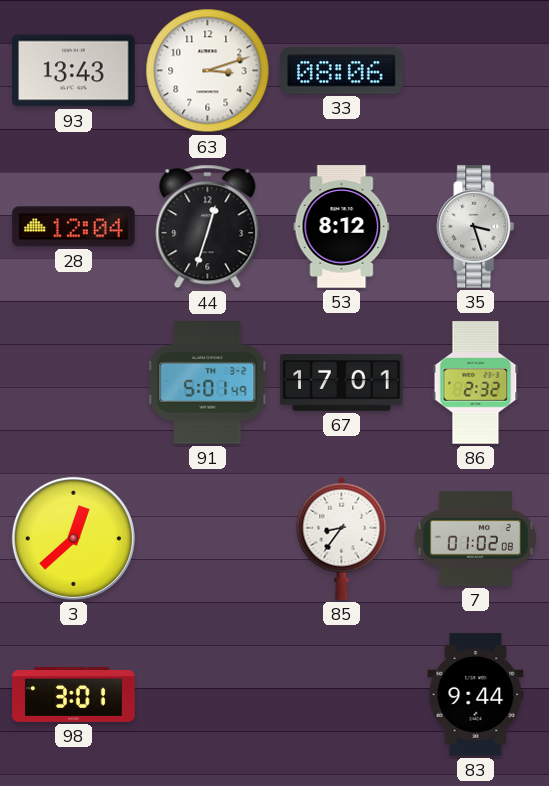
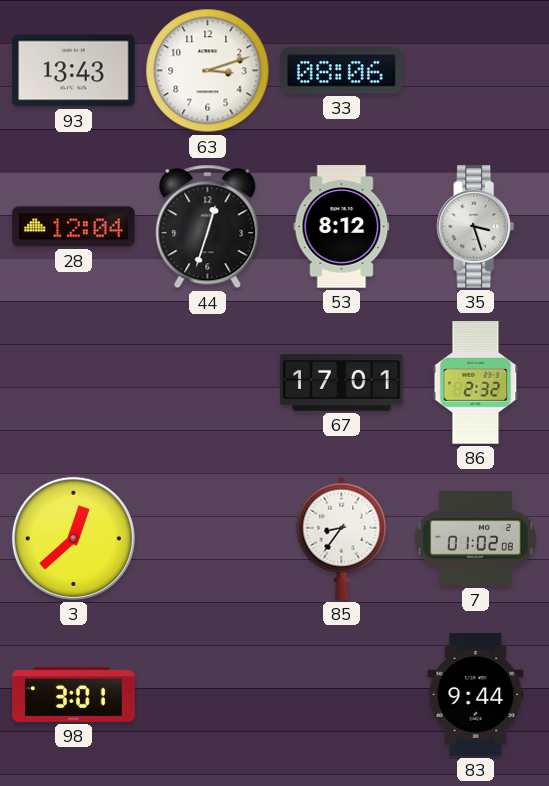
91: 5:01 -> none
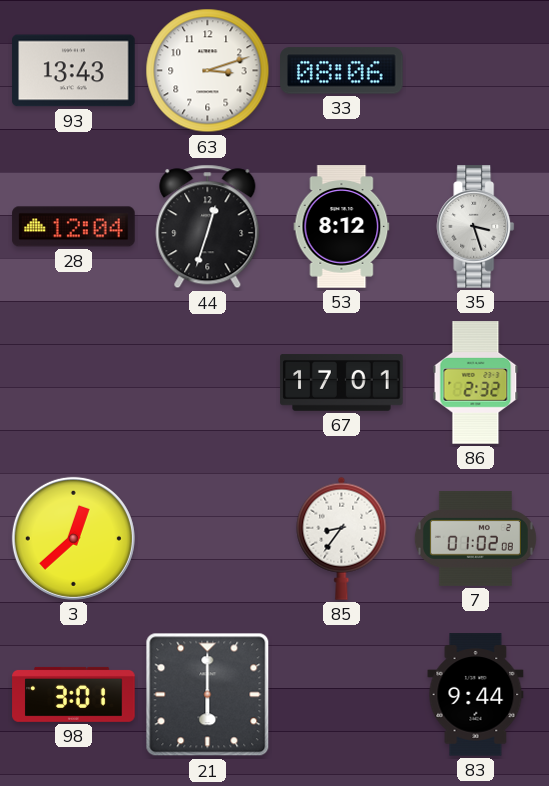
21: none -> 6:00
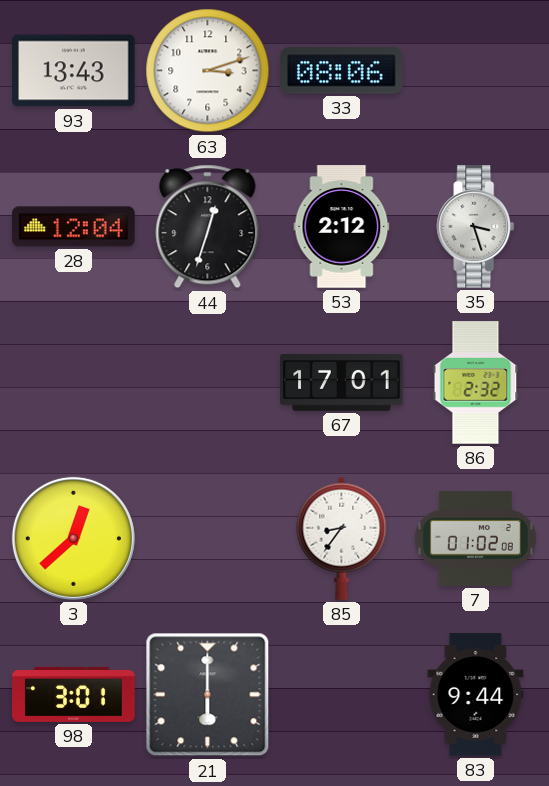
53: 8:12 -> 2:12
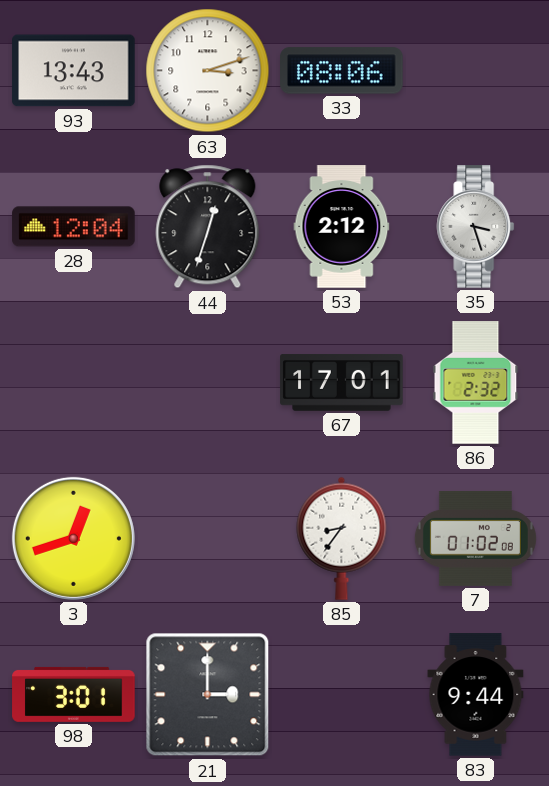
3: 12:38 -> 12:42
21: 6:00 -> 3:00
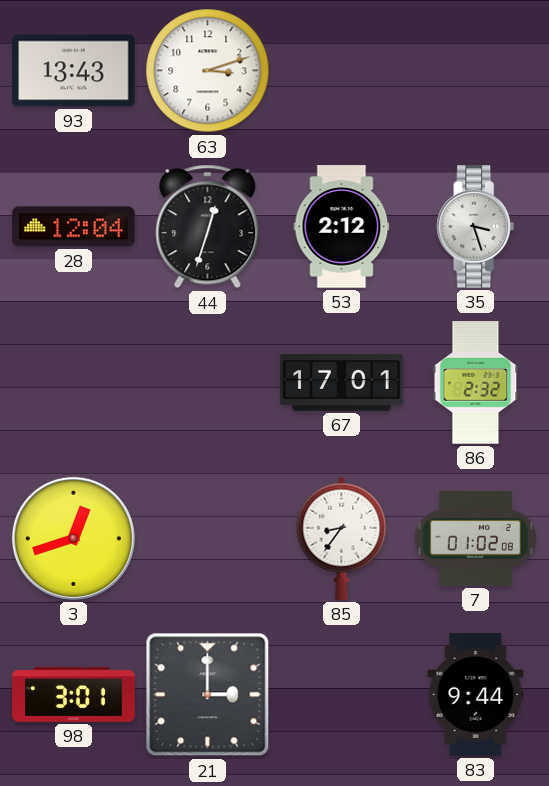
33: 08:06 -> none
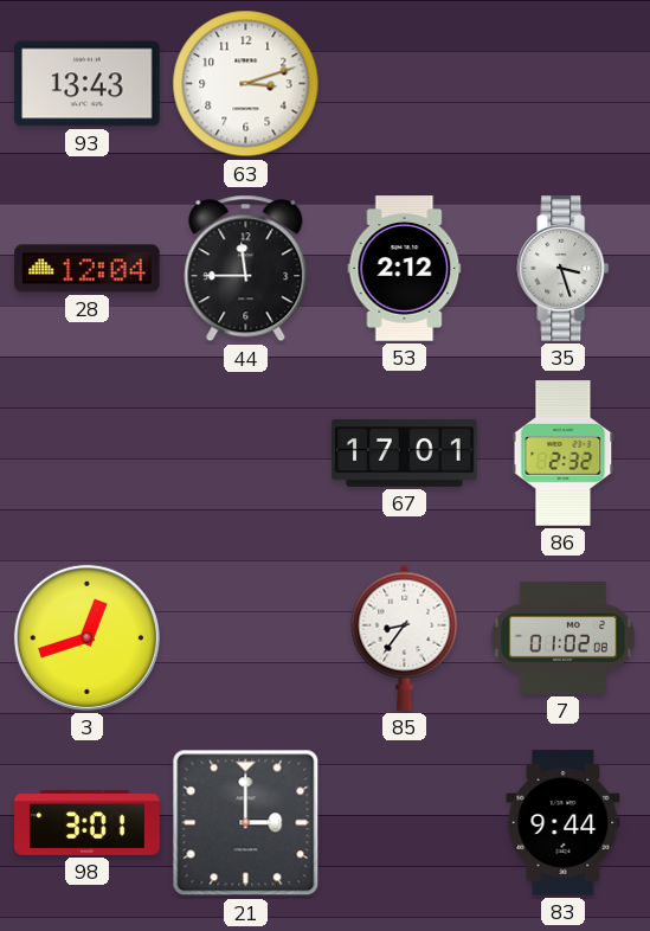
44: 12:33 -> 11:45
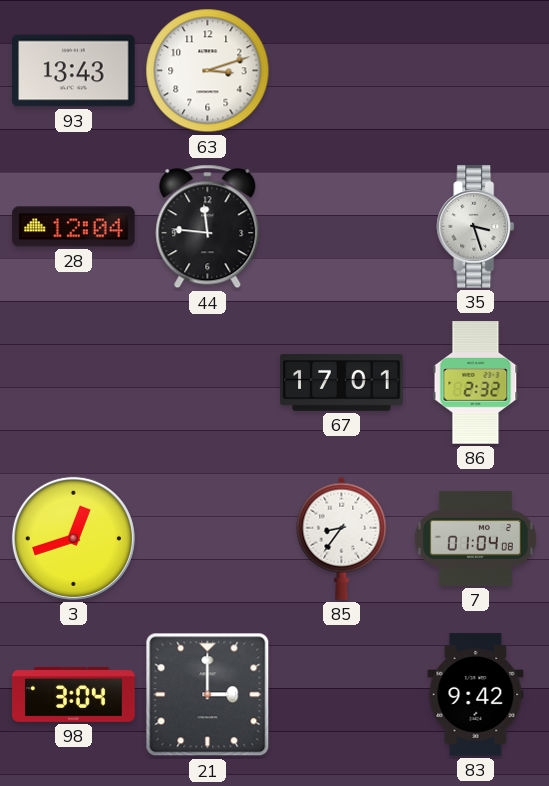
44: 11:45 -> 11:46
53: 2:12 -> none
7: 01:02 -> 01:04
98: 3:01 -> 3:04
83: 9:44 -> 9:42
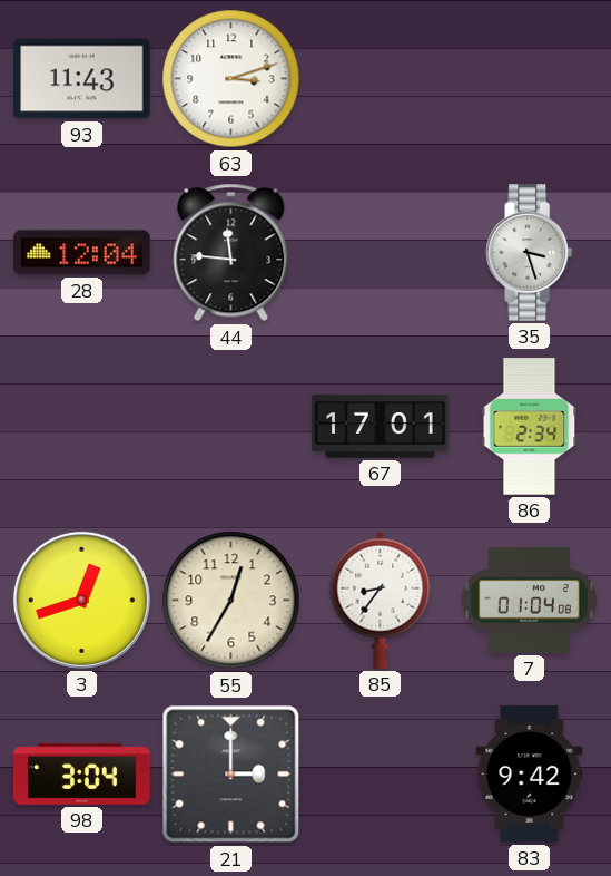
93: 13:43 -> 11:43
86: 2:32 -> 2:34
55: none -> 12:35
